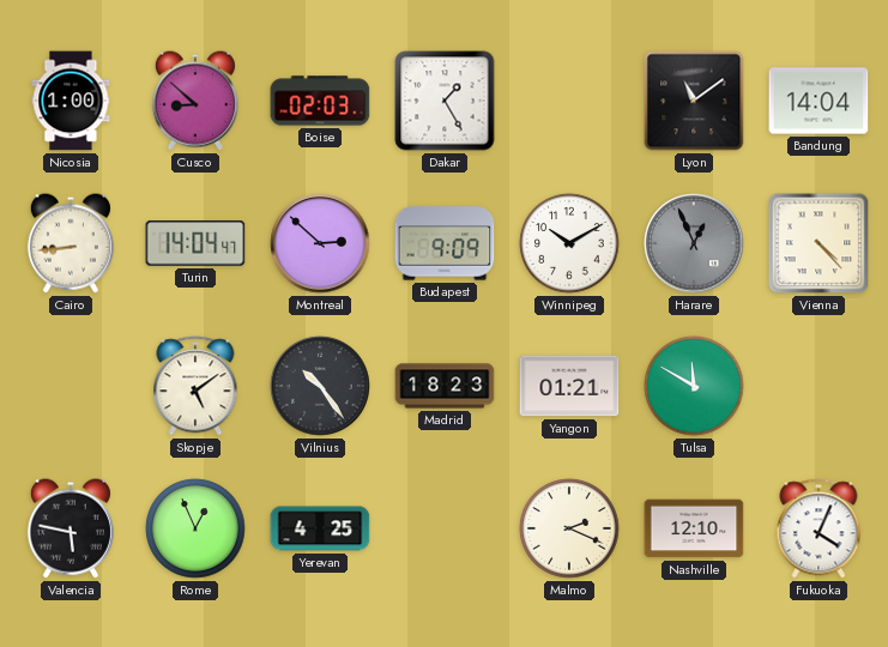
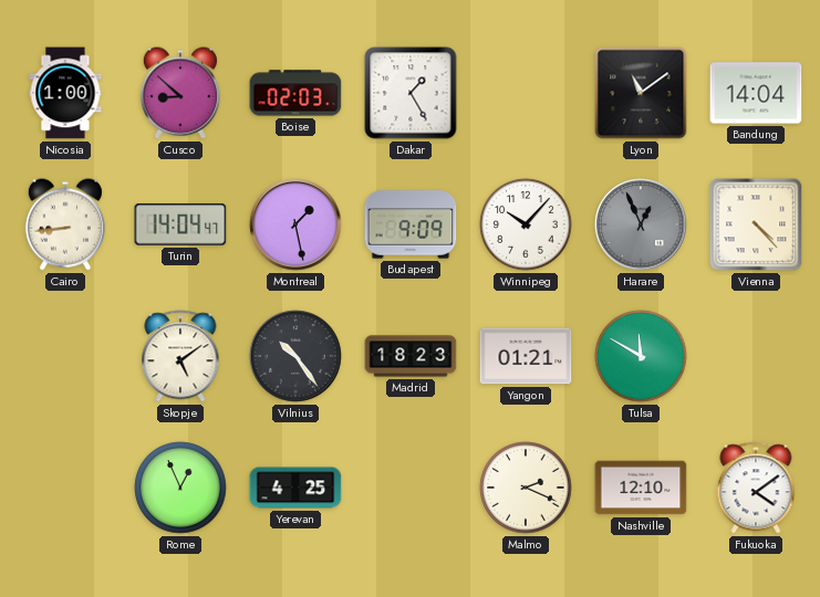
Montreal: 2:52 -> 1:28
Winnipeg: 10:10 -> 10:07
Valencia: 5:47 -> none
Fukuoka: 4:04 -> 4:09
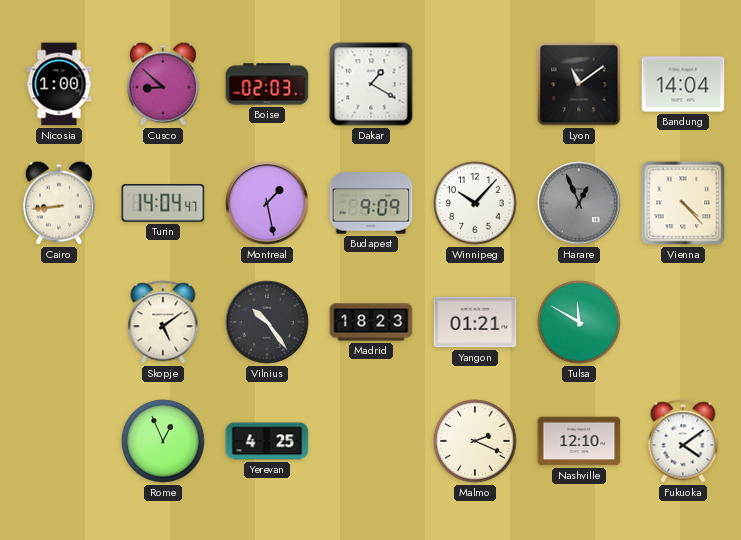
Dakar: 1:25 -> 1:20
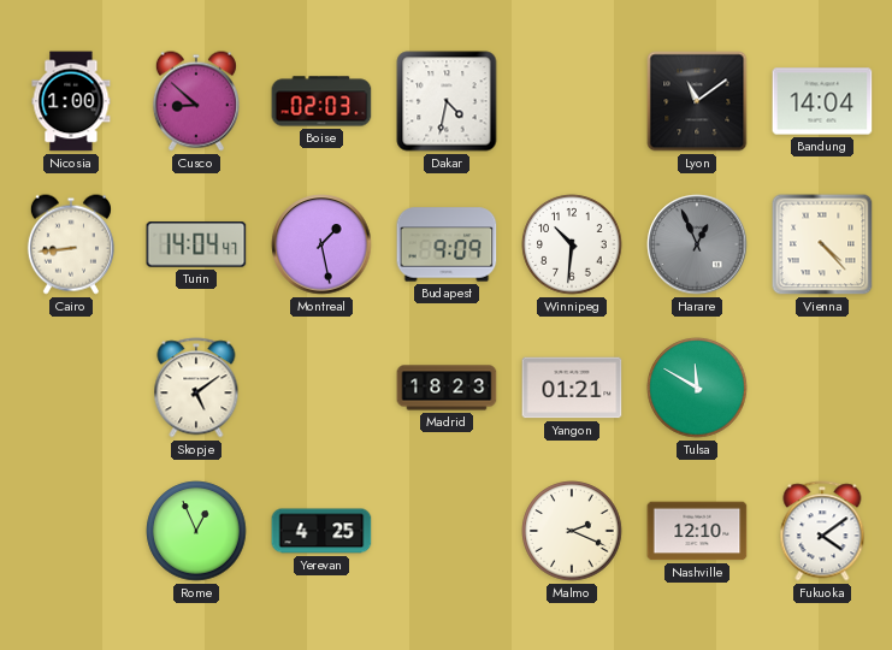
Dakar: 1:20 -> 4:32
Winnipeg: 10:07 -> 10:31
Vilnius: 10:24 -> none
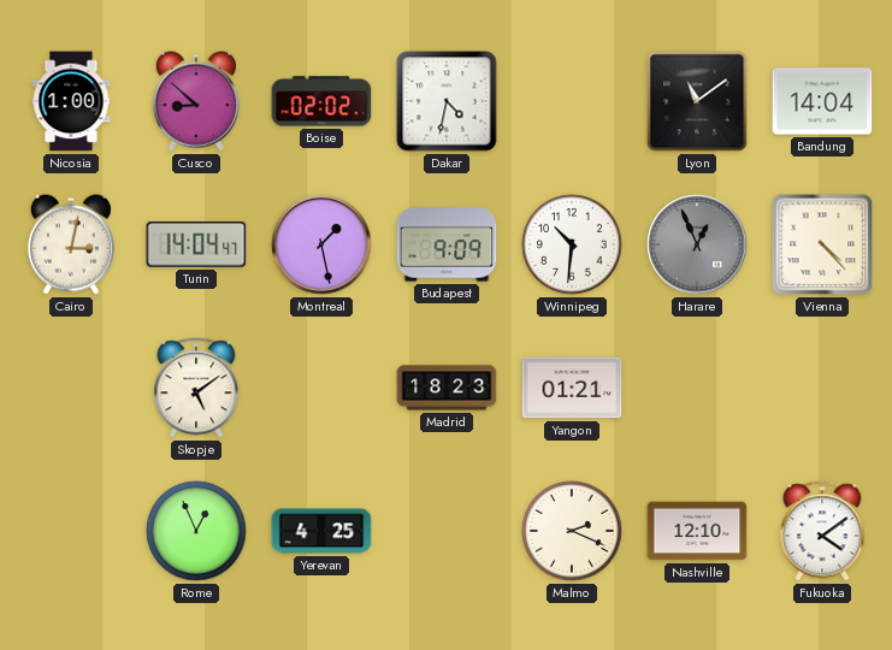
Boise: 02:03 -> 02:02
Cairo: 8:44 -> 3:02
Tulsa: 11:50 -> none
